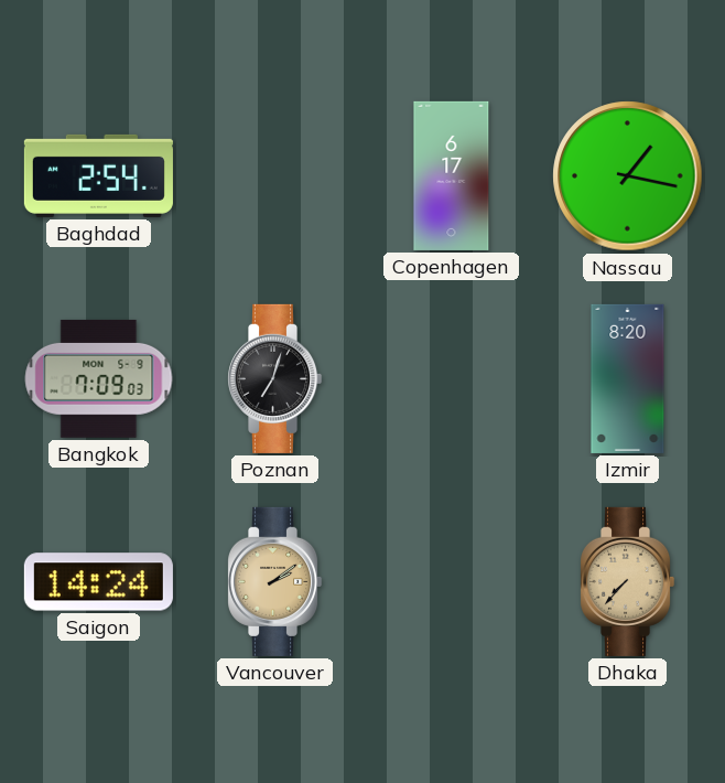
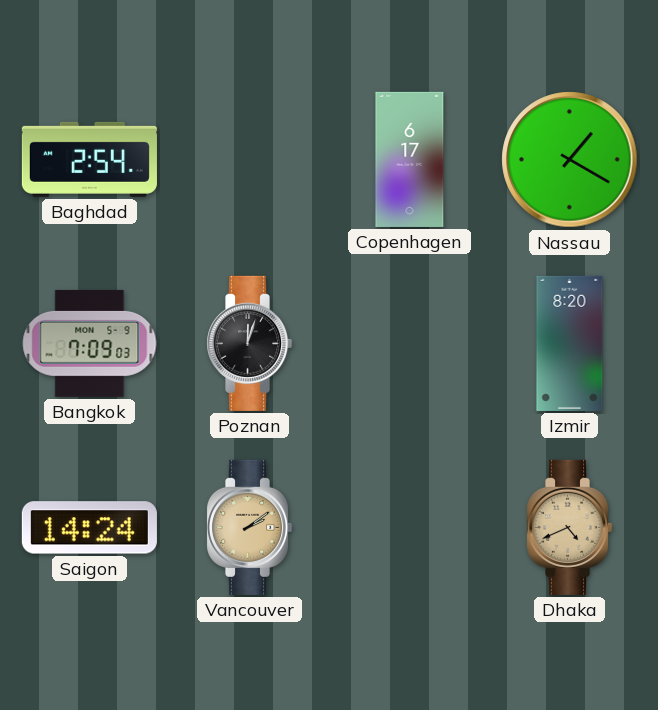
Nassau: 1:17 -> 1:20
Poznan: 7:03 -> 12:03
Dhaka: 7:37 -> 4:41
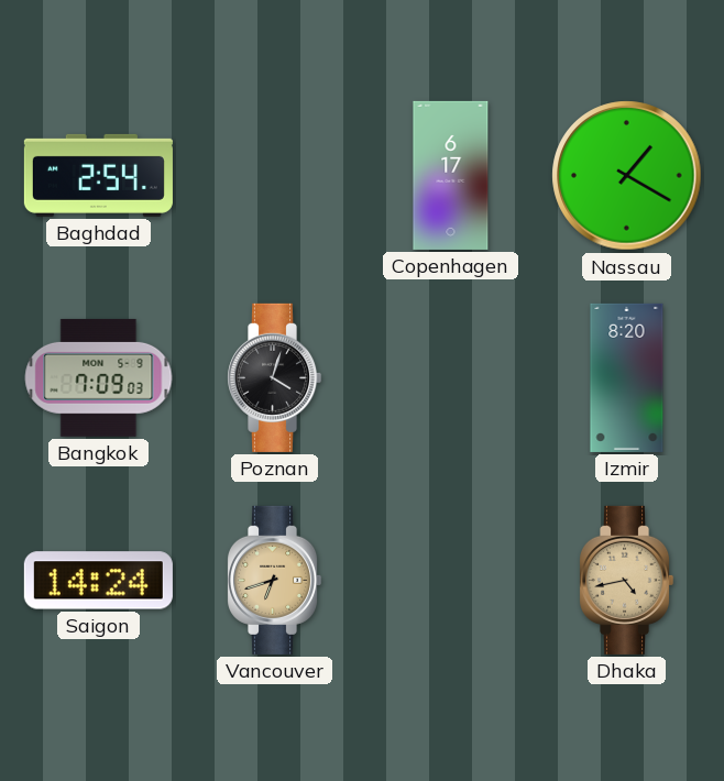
Poznan: 12:03 -> 4:03
Vancouver: 2:09 -> 6:42
Dhaka: 4:41 -> 4:43
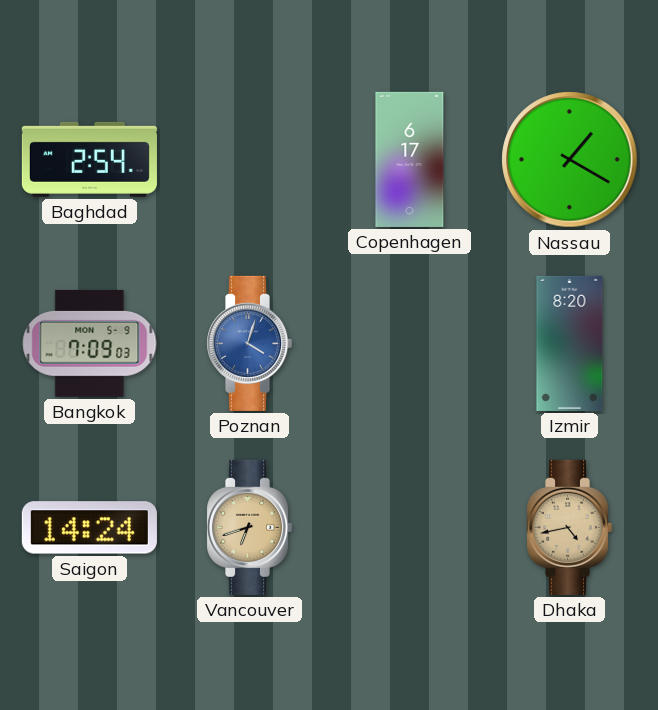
Poznan dial: black -> blue
